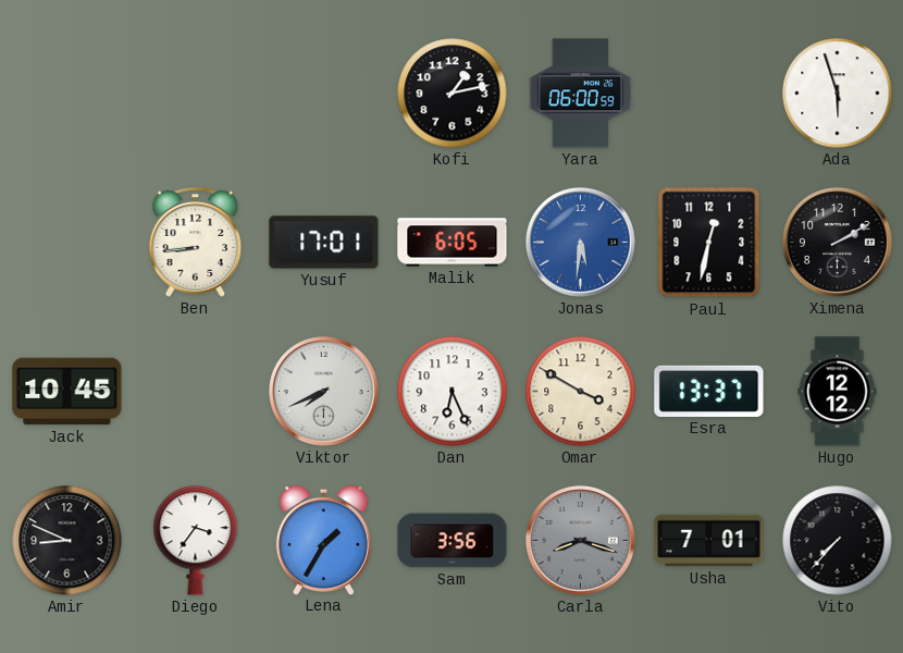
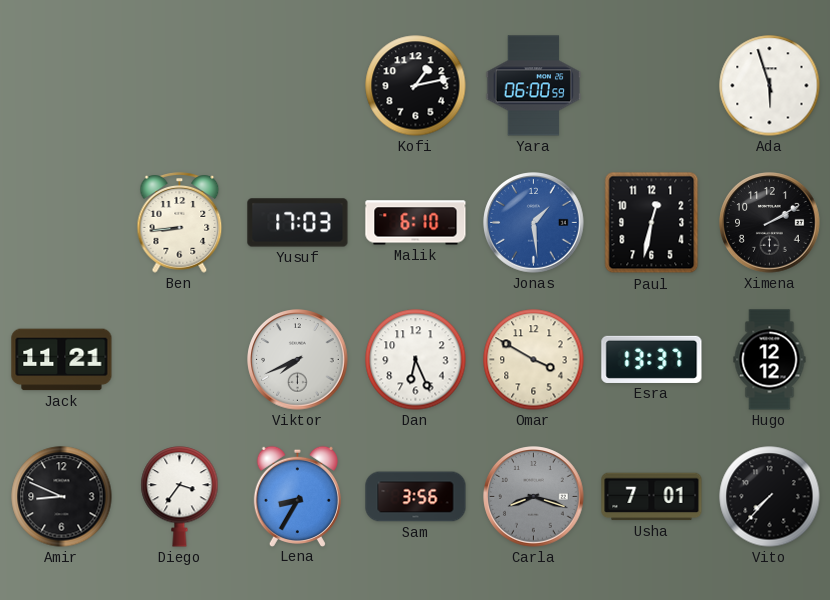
Yusuf: 17:01 -> 17:03
Malik: 6:05 -> 6:10
Jonas: 5:31 -> 1:29
Jack: 10:45 -> 11:21
Lena: 1:35 -> 8:35
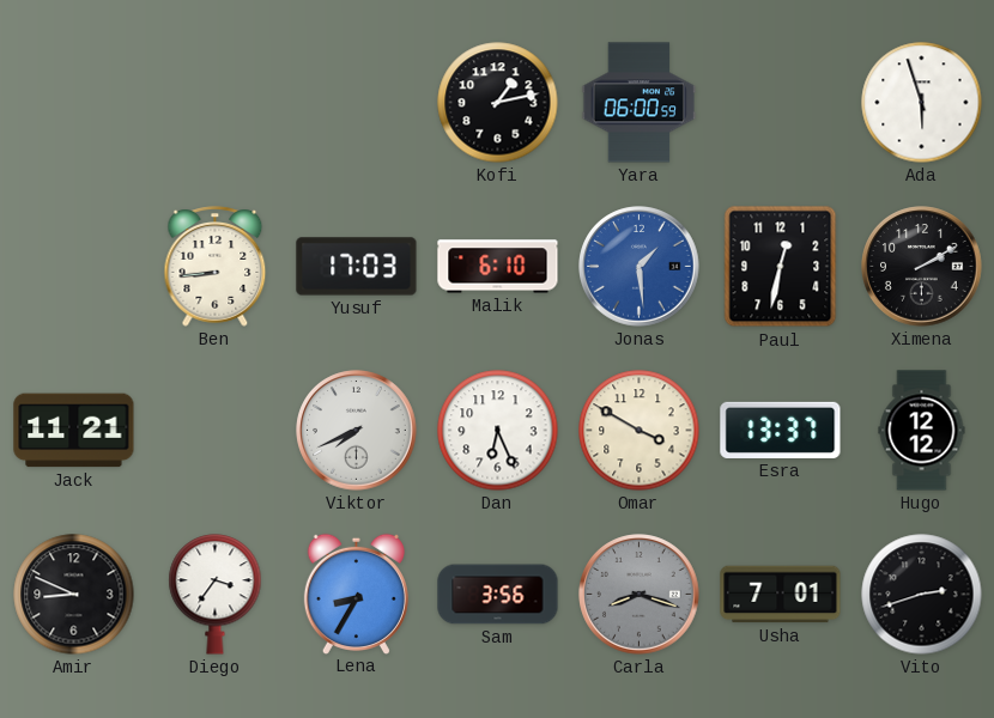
Vito: 7:37 -> 2:42
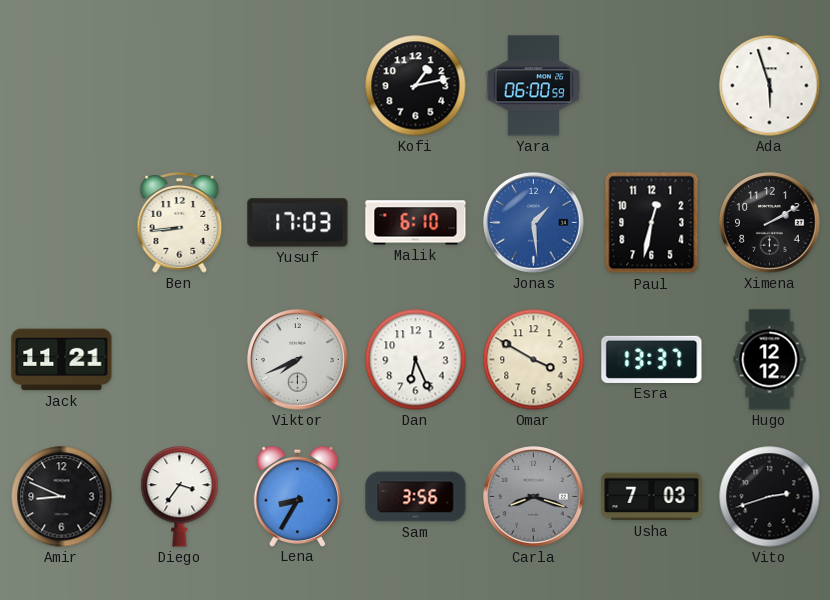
Usha: 7:01 -> 7:03
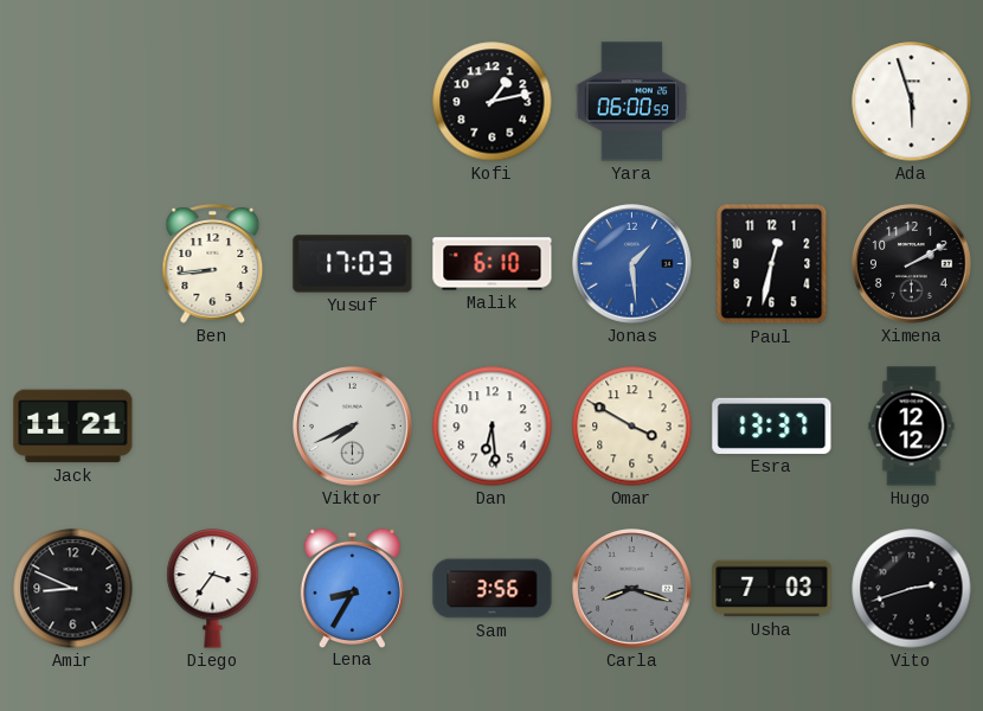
Dan: 6:26 -> 6:29
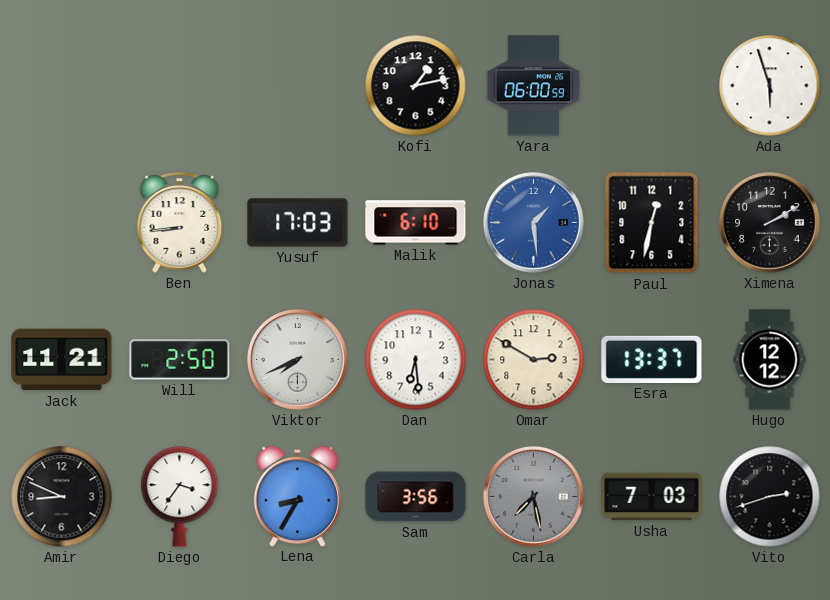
Will: none -> 2:50
Omar: 3:50 -> 2:50
Carla: 8:18 -> 7:28
